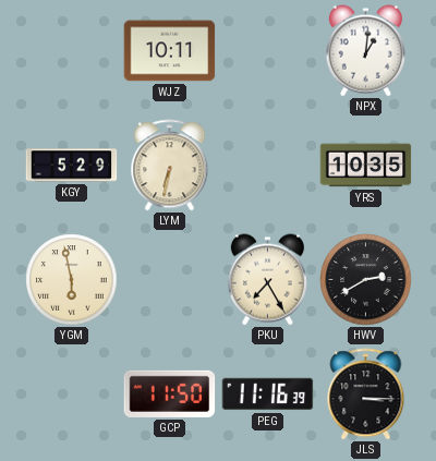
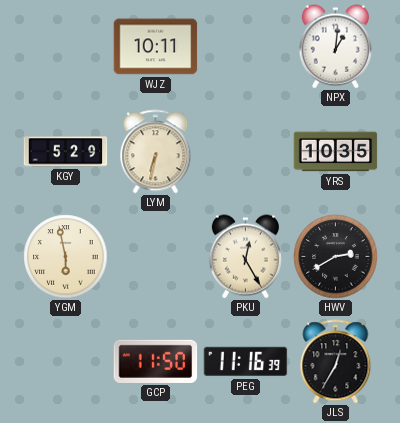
PKU: 7:25 -> 12:25
JLS: 3:15 -> 12:35
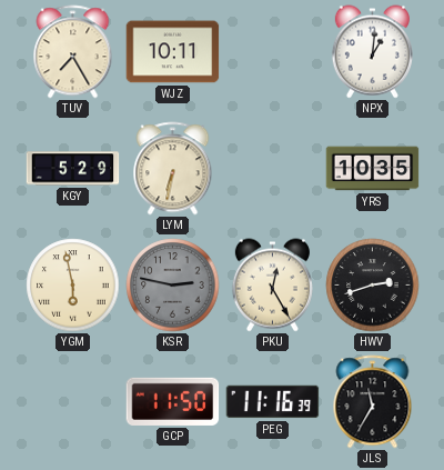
TUV: none -> 7:25
KSR: none -> 2:47
HWV: 2:40 -> 2:42
JLS: 12:35 -> 11:35
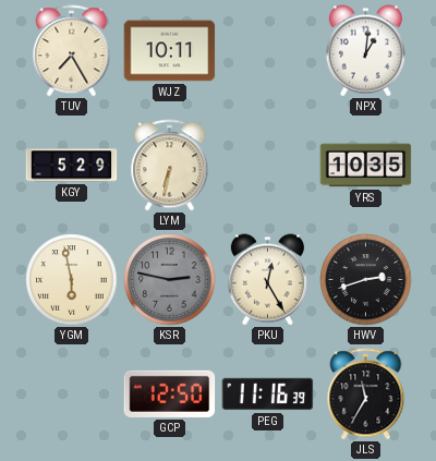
GCP: 11:50 -> 12:50
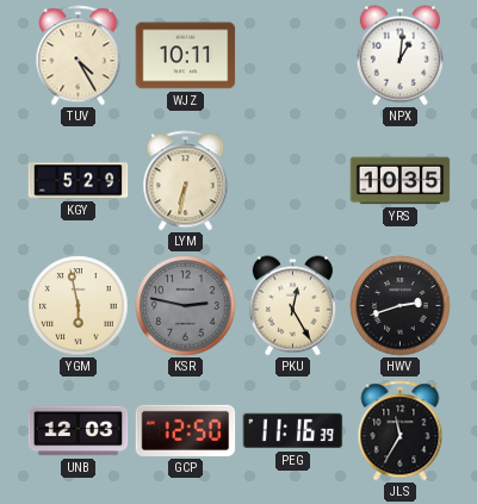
TUV: 7:25 -> 4:25
UNB: none -> 12:03
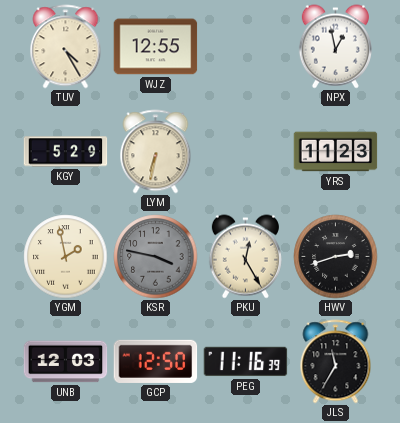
WJZ: 10:11 -> 12:55
NPX: 1:01 -> 12:58
YRS: 10:35 -> 11:23
YGM: 5:58 -> 1:58
KSR: 2:47 -> 3:47
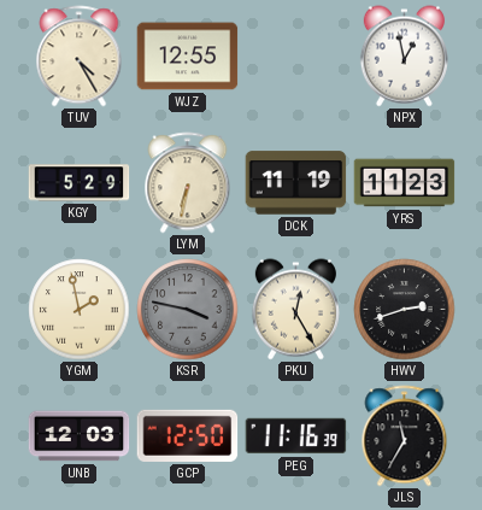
DCK: none -> 11:19
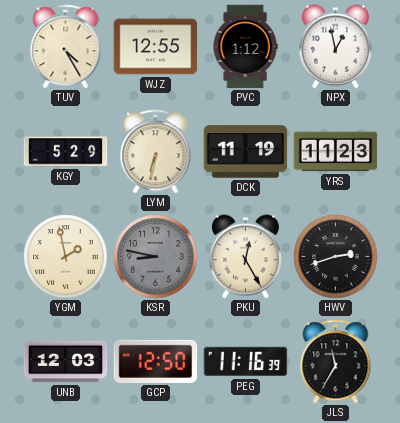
PVC: none -> 1:12
KSR: 3:47 -> 8:47
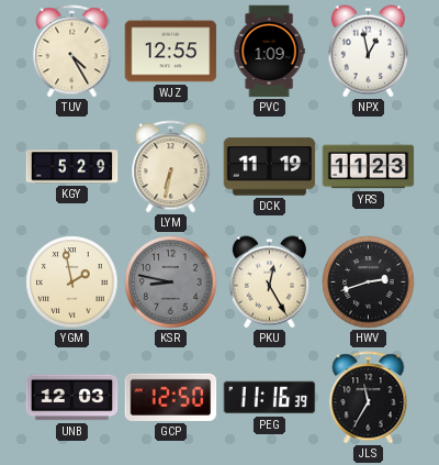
PVC: 1:12 -> 1:09
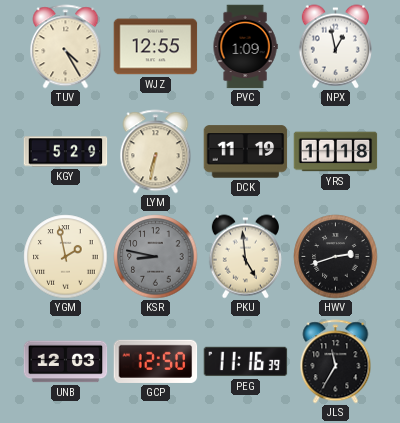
YRS: 11:23 -> 11:18
PKU: 12:25 -> 4:59
